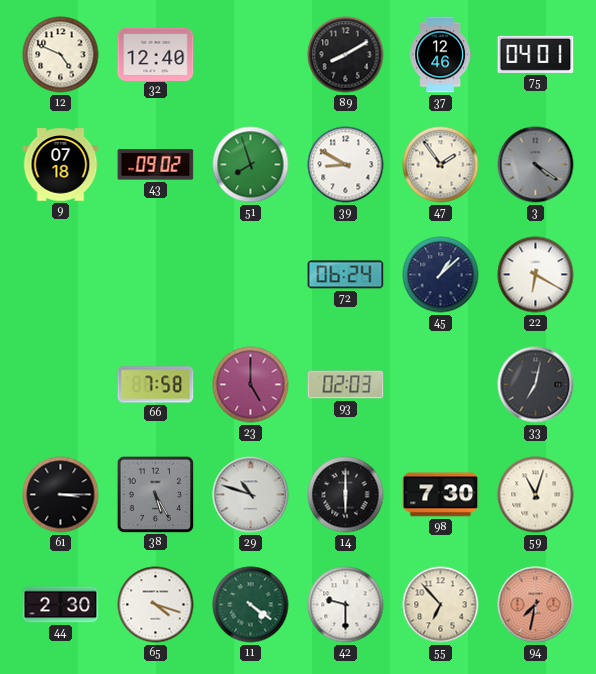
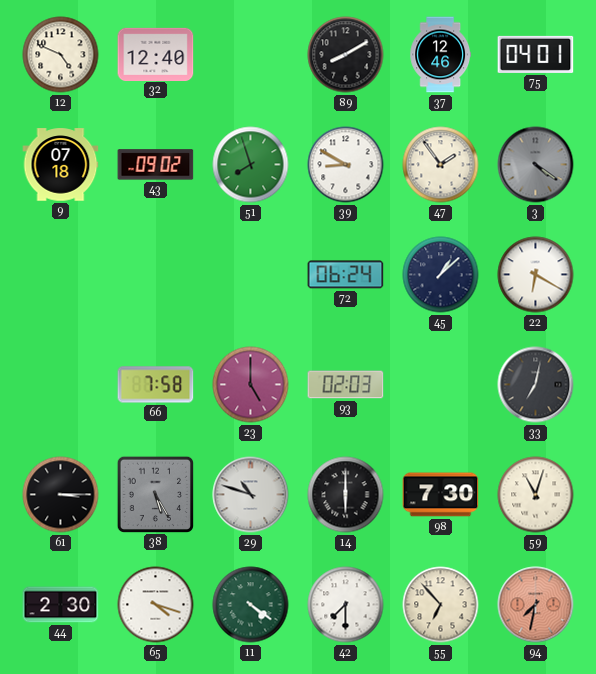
42: 9:30 -> 7:30
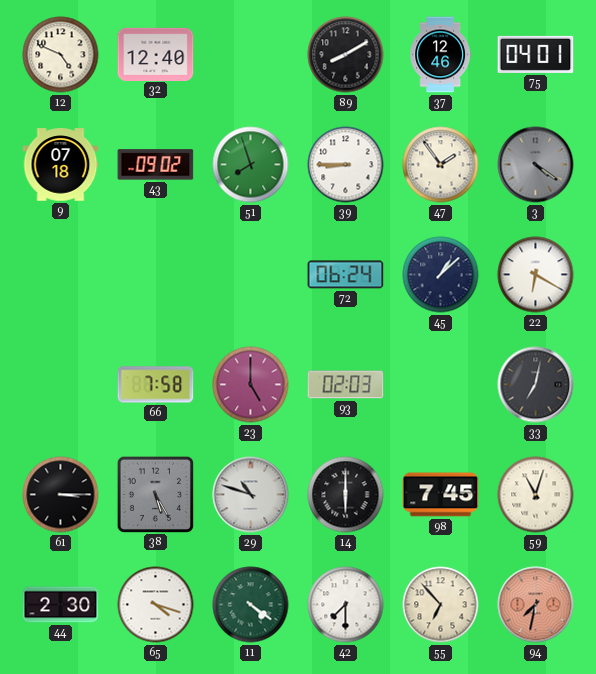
39: 8:50 -> 8:45
98: 7:30 -> 7:45
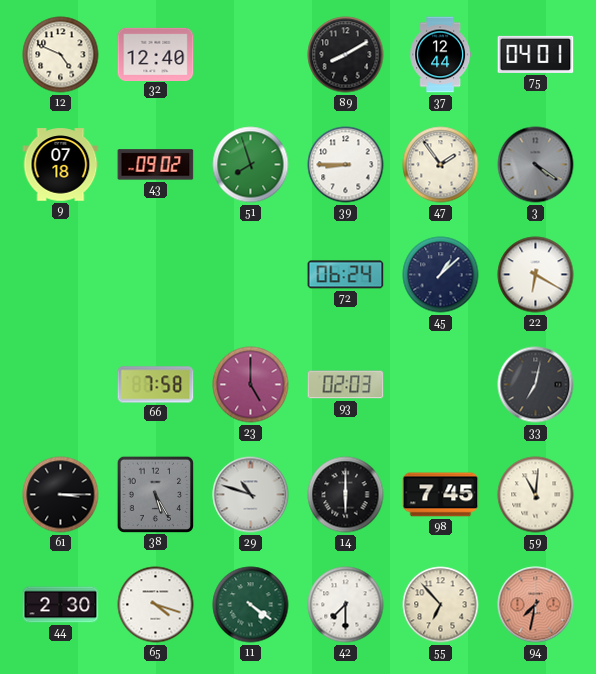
37: 12:46 -> 12:44
59: 11:03 -> 11:01
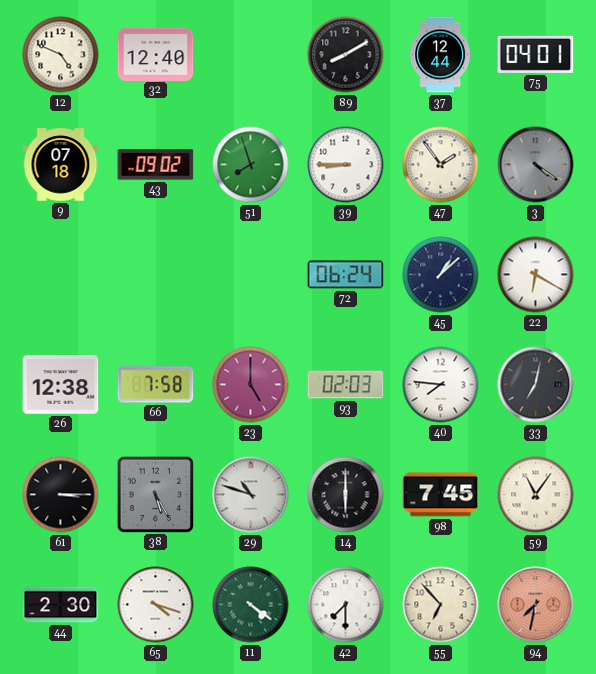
26: none -> 12:38
40: none -> 7:46
59: 11:01 -> 11:06
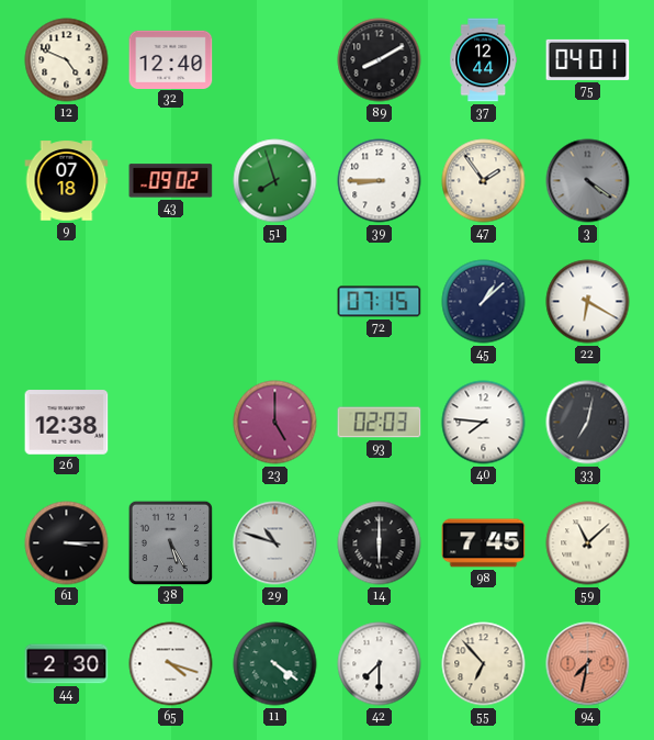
72: 06:24 -> 07:15
66: 7:58 -> none
59: 11:06 -> 11:08
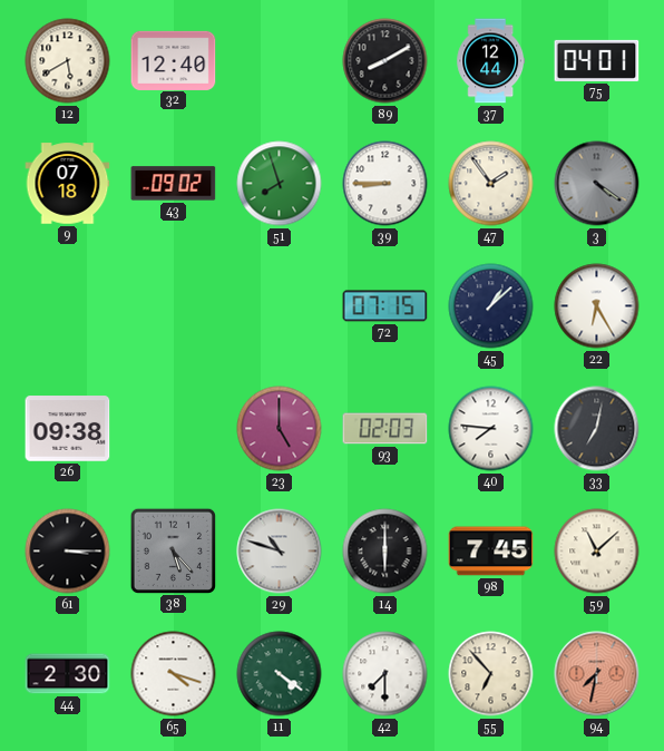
12: 4:49 -> 5:40
22: 6:20 -> 6:25
26: 12:38 -> 09:38
38: 5:25 -> 5:23
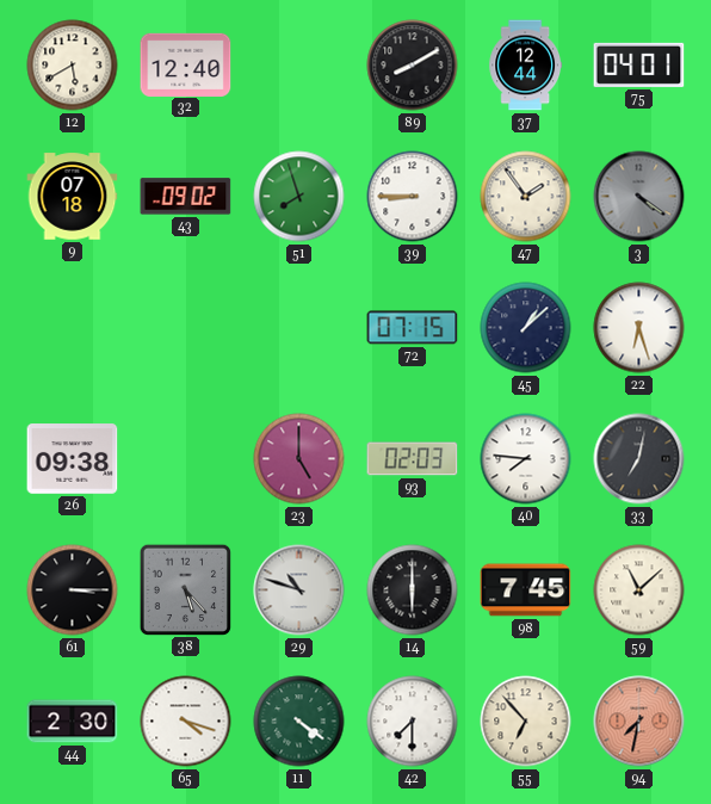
22: 6:25 -> 6:27
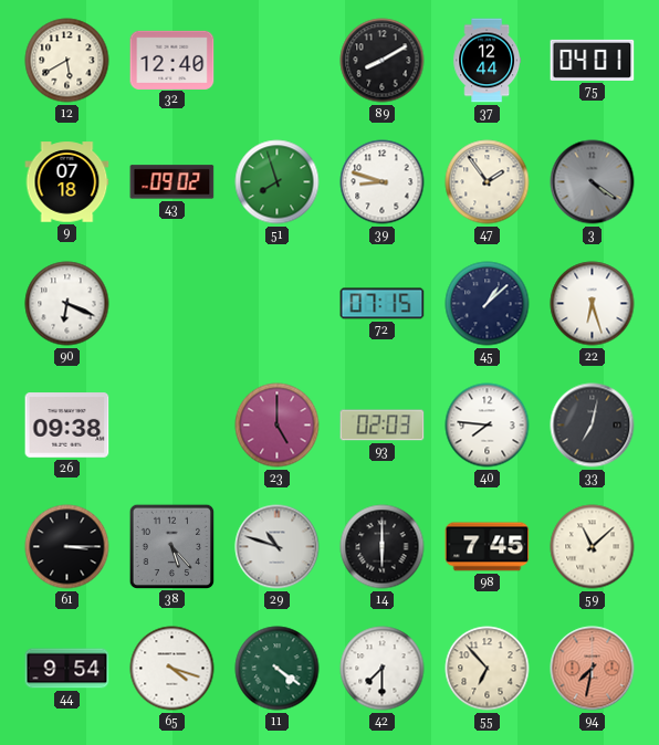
39: 8:45 -> 8:48
90: none -> 6:19
44: 2:30 -> 9:54
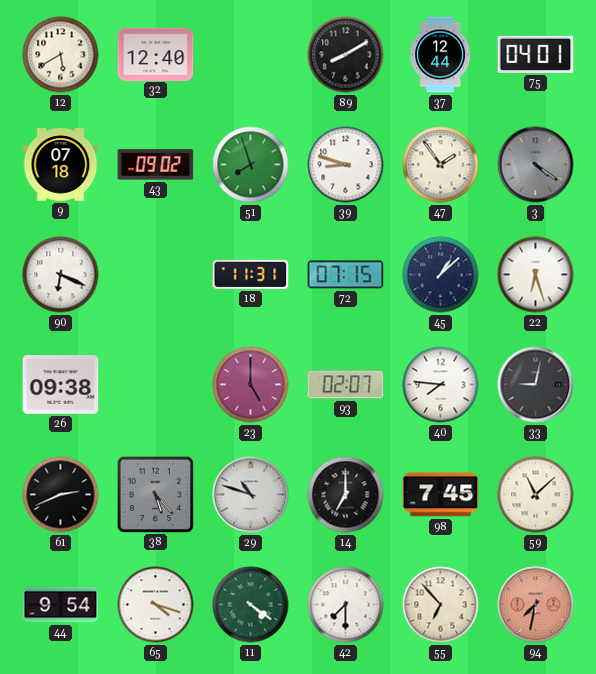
18: none -> 11:31
93: 02:03 -> 02:07
33: 7:02 -> 9:02
61: 3:15 -> 2:41
14: 6:00 -> 7:00
